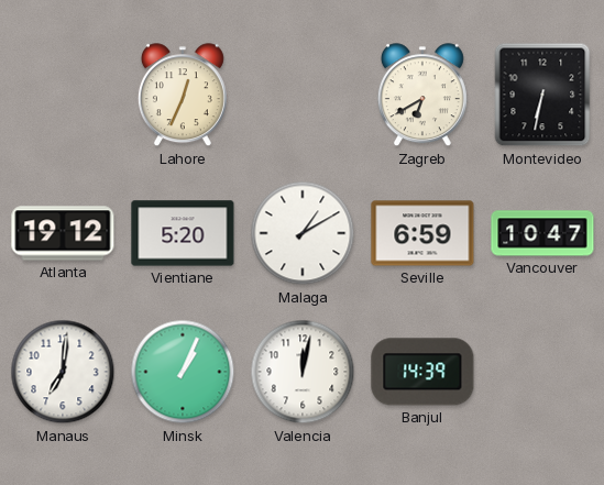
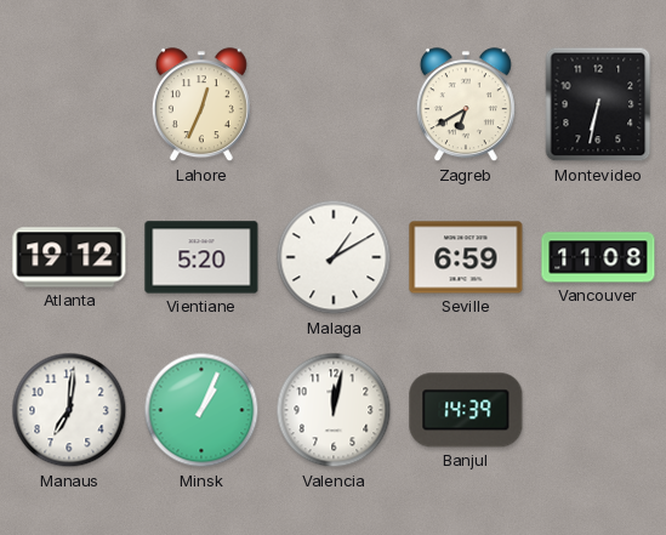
Vancouver: 10:47 -> 11:08
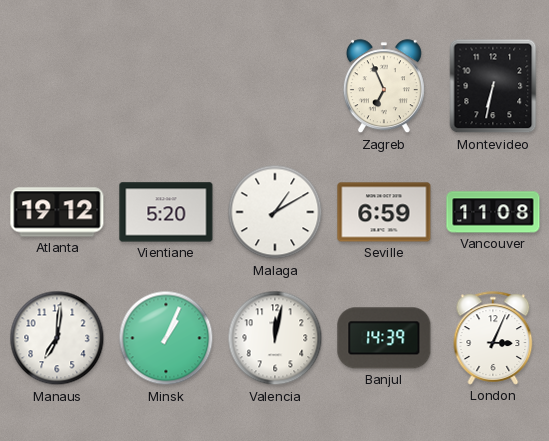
Lahore: 12:34 -> none
Zagreb: 6:40 -> 6:56
London: none -> 3:04
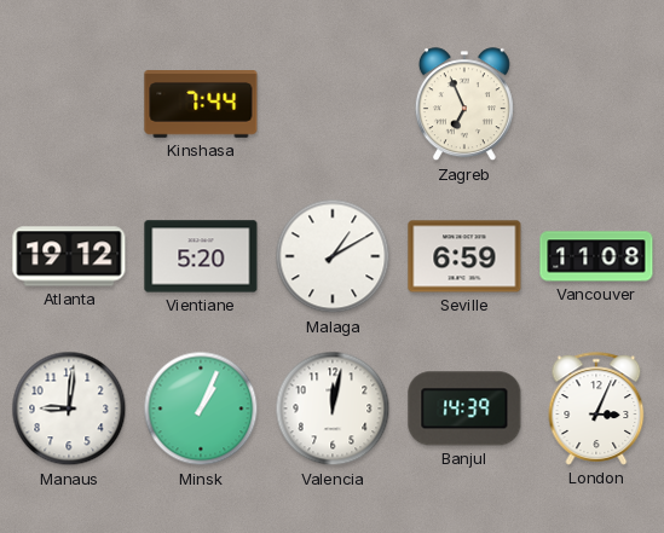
Kinshasa: none -> 7:44
Montevideo: 6:32 -> none
Manaus: 7:01 -> 9:01
